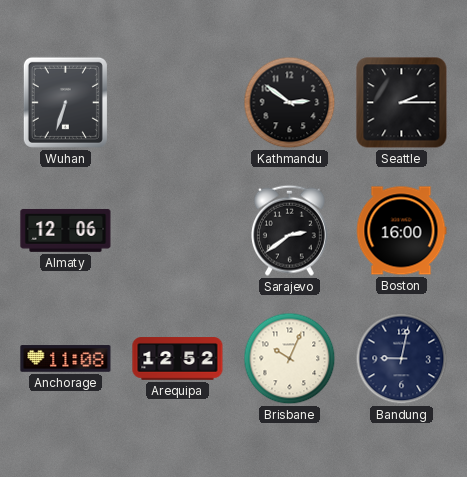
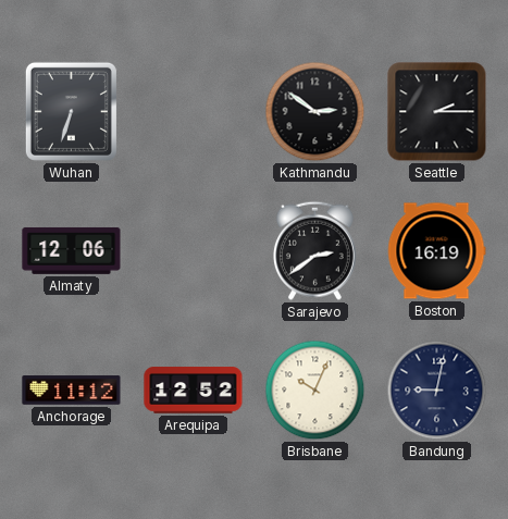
Boston: 16:00 -> 16:19
Anchorage: 11:08 -> 11:12
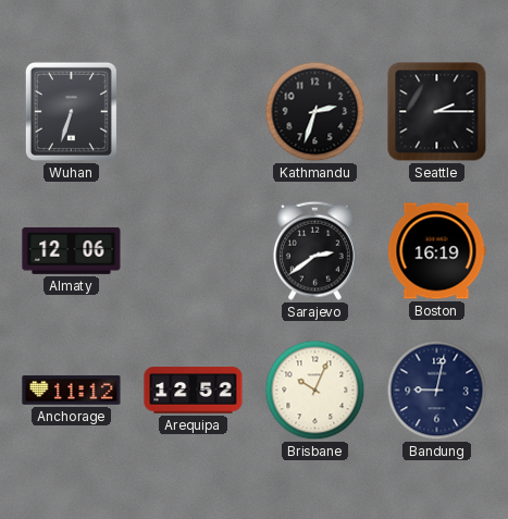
Kathmandu: 2:51 -> 2:33
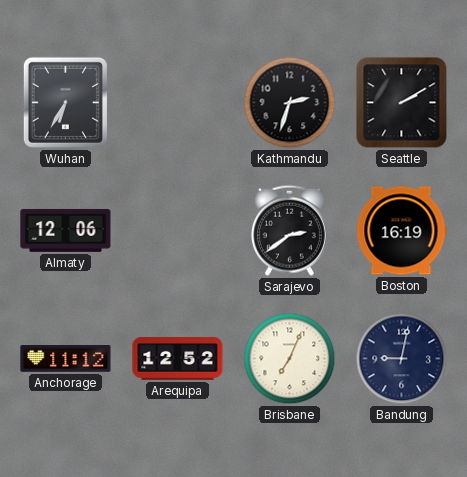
Wuhan: 6:33 -> 6:35
Seattle: 2:15 -> 2:10
Brisbane: 10:04 -> 7:04
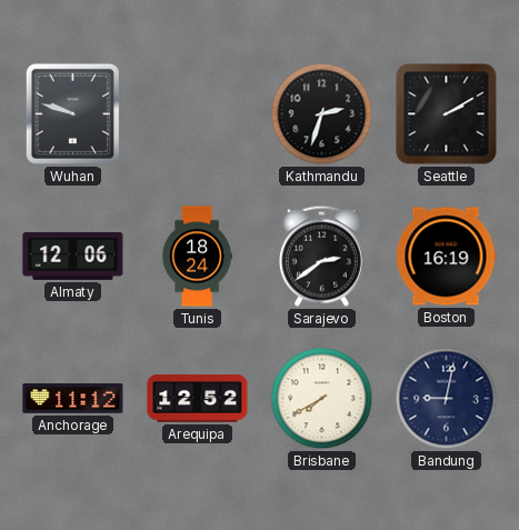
Wuhan: 6:35 -> 9:48
Tunis: none -> 18:24
Brisbane: 7:04 -> 7:40
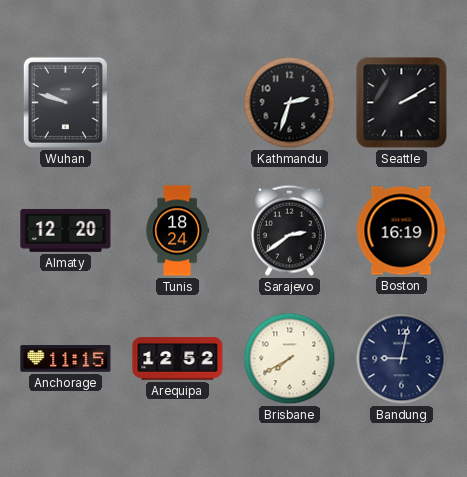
Almaty: 12:06 -> 12:20
Anchorage: 11:12 -> 11:15
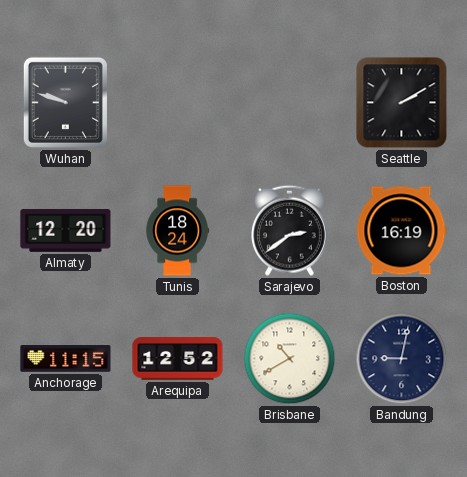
Kathmandu: 2:33 -> none
Brisbane: 7:40 -> 10:40
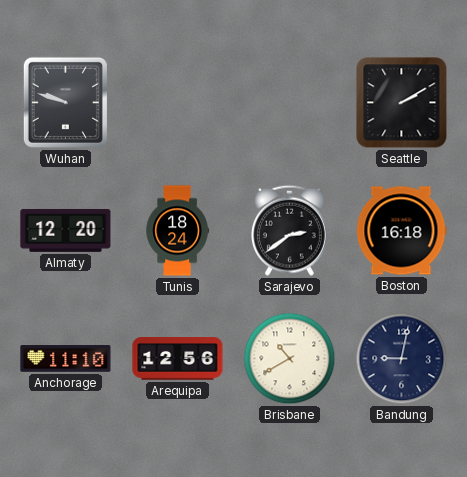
Boston: 16:19 -> 16:18
Anchorage: 11:15 -> 11:10
Arequipa: 12:52 -> 12:56
